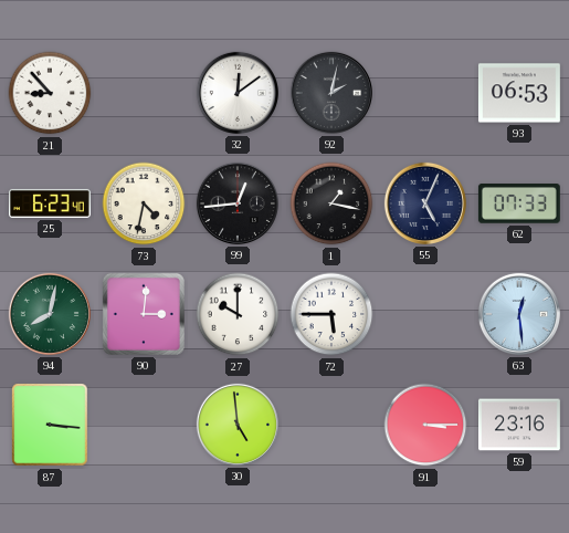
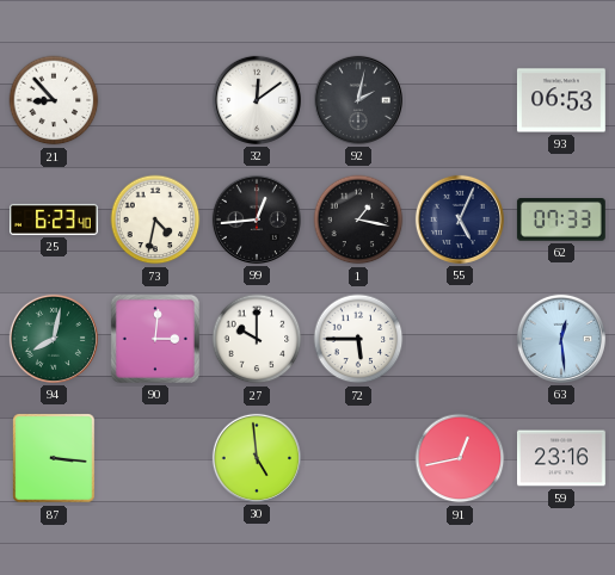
91: 3:15 -> 12:43
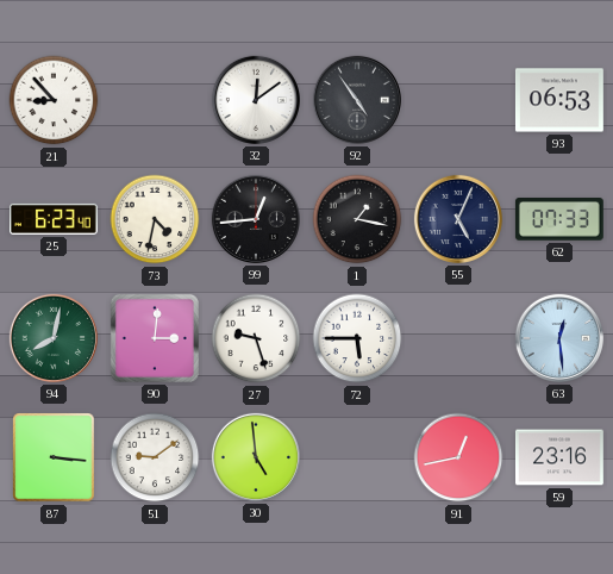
92: 2:02 -> 4:54
27: 10:00 -> 9:27
51: none -> 9:09
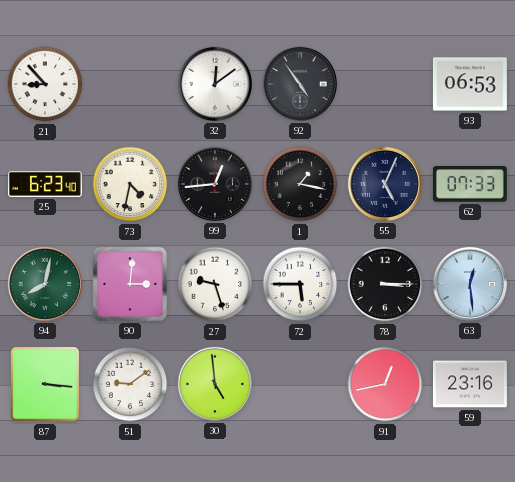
78: none -> 3:15
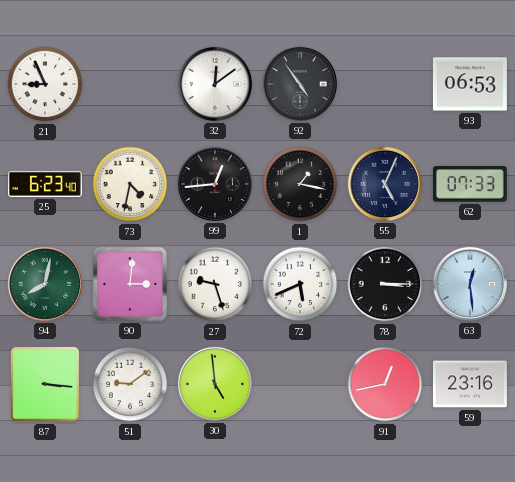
21: 8:53 -> 8:56
72: 5:45 -> 5:41
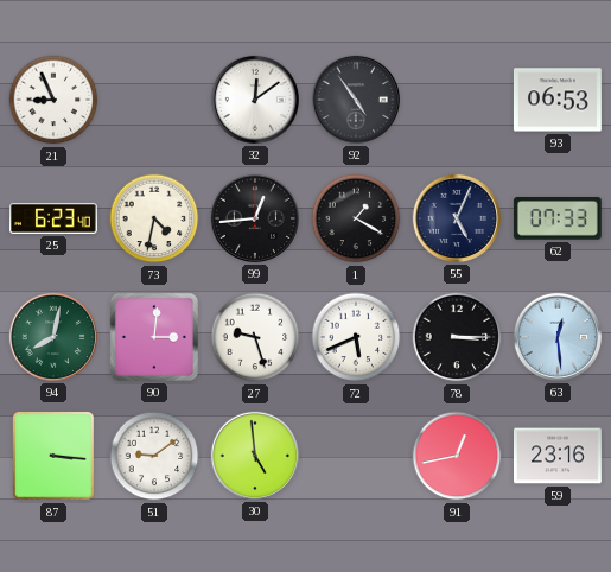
1: 1:17 -> 1:20
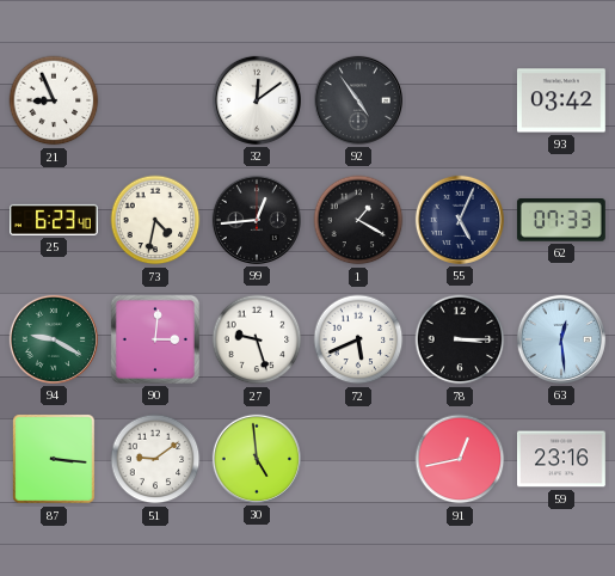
93: 06:53 -> 03:42
94: 8:02 -> 9:20
